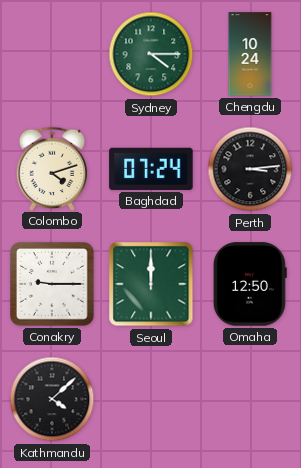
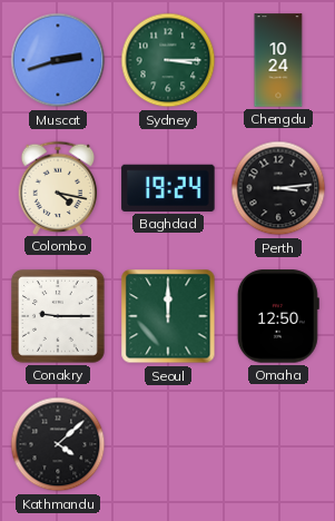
Muscat: none -> 2:42
Sydney: 4:15 -> 3:15
Colombo: 4:12 -> 4:17
Baghdad: 07:24 -> 19:24
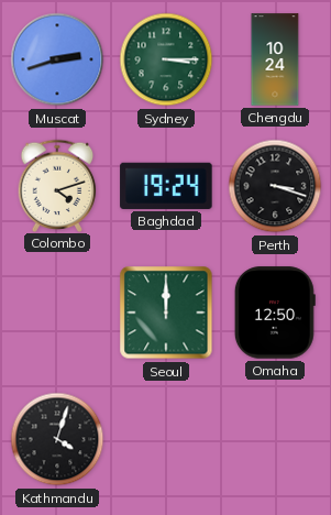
Colombo: 4:17 -> 4:12
Perth: 3:14 -> 3:18
Conakry: 9:15 -> none
Kathmandu: 4:08 -> 4:03
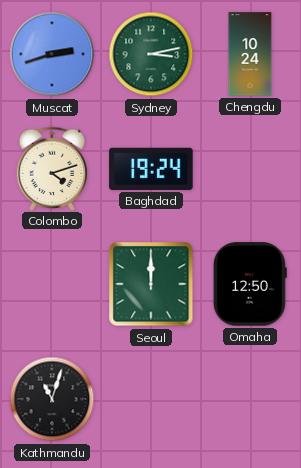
Sydney: 3:15 -> 3:13
Perth: 3:18 -> none
Kathmandu: 4:03 -> 11:03
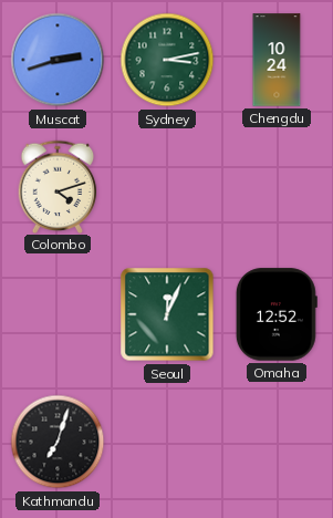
Baghdad: 19:24 -> none
Seoul: 12:00 -> 12:04
Omaha: 12:50 -> 12:52
Kathmandu: 11:03 -> 7:03
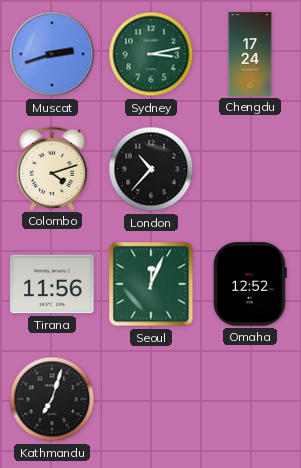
Chengdu: 10:24 -> 17:24
London: none -> 10:37
Tirana: none -> 11:56
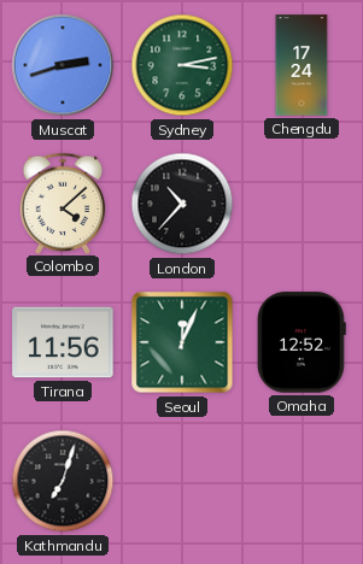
Colombo: 4:12 -> 4:08
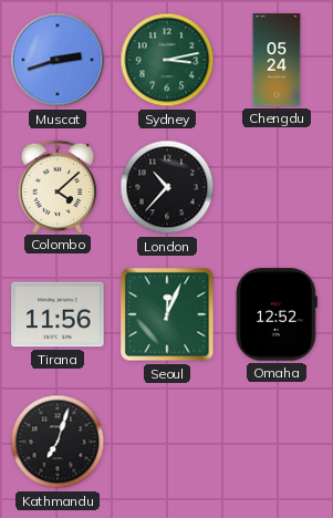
Chengdu: 17:24 -> 05:24
